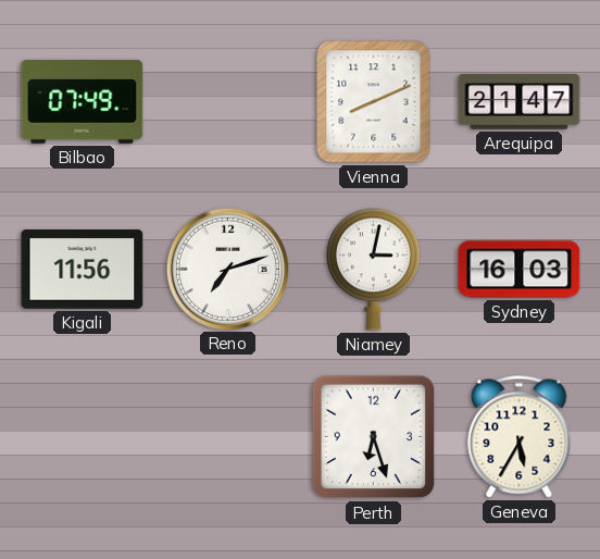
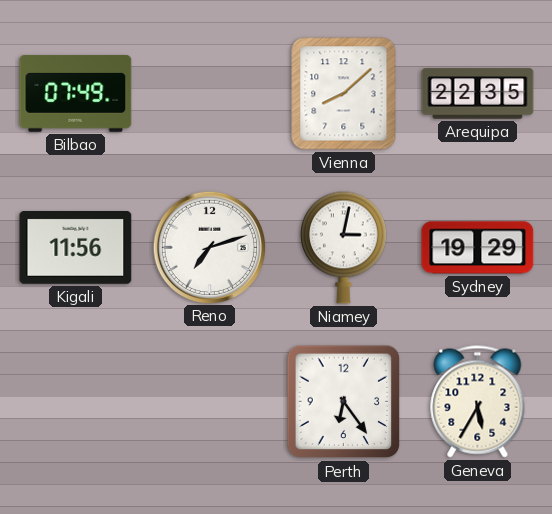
Vienna: 8:11 -> 8:08
Arequipa: 21:47 -> 22:35
Sydney: 16:03 -> 19:29
Perth: 6:27 -> 6:24
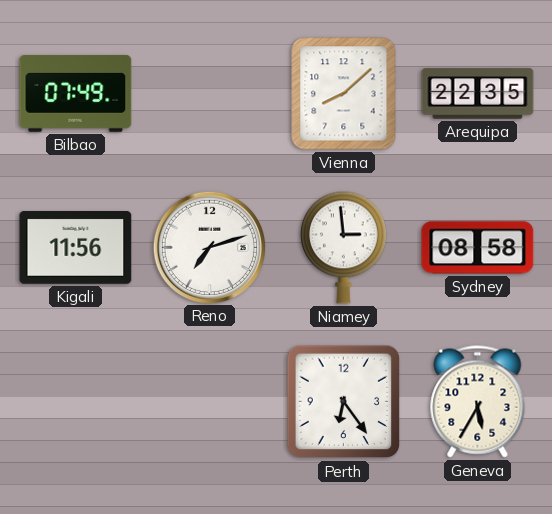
Niamey: 3:02 -> 2:59
Sydney: 19:29 -> 08:58
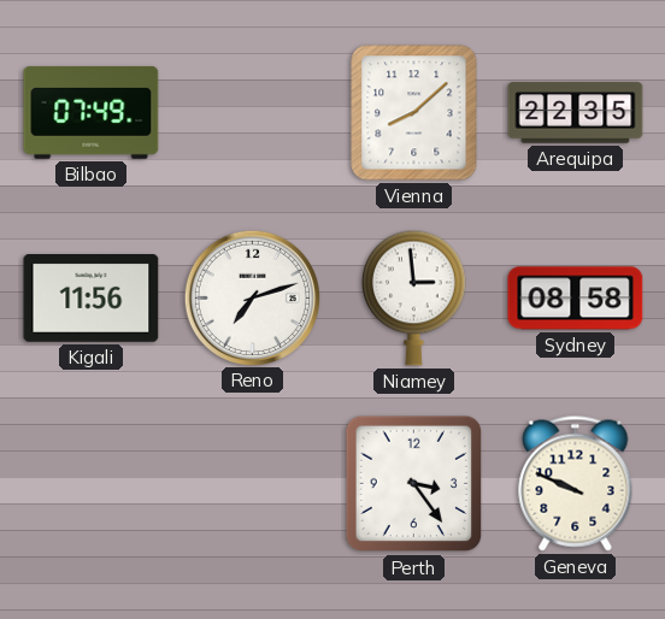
Perth: 6:24 -> 3:24
Geneva: 5:35 -> 9:49
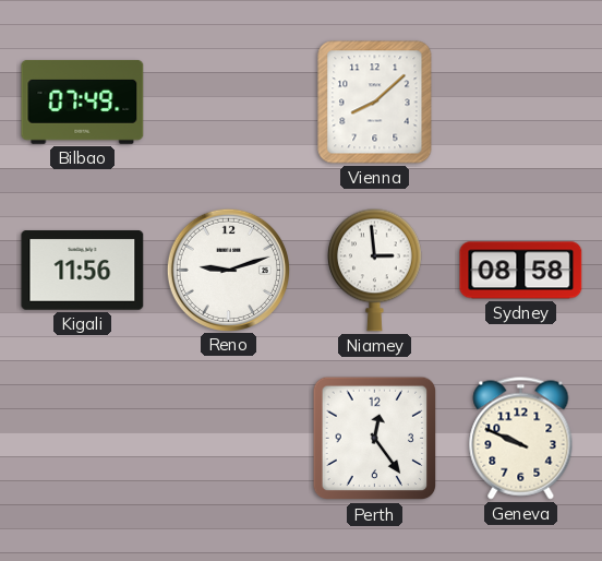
Arequipa: 22:35 -> none
Reno: 7:12 -> 9:12
Perth: 3:24 -> 12:24
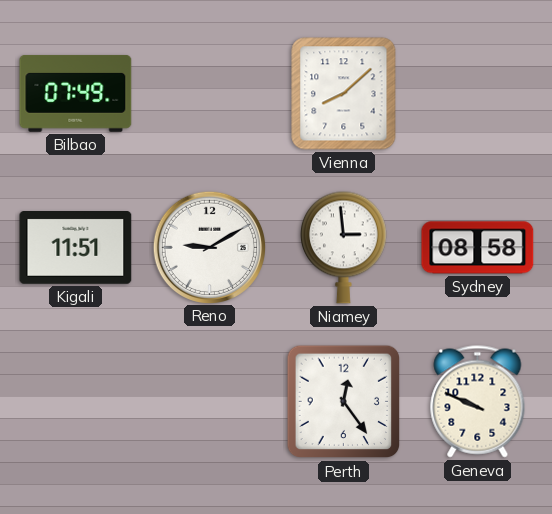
Kigali: 11:56 -> 11:51
Reno: 9:12 -> 9:10
